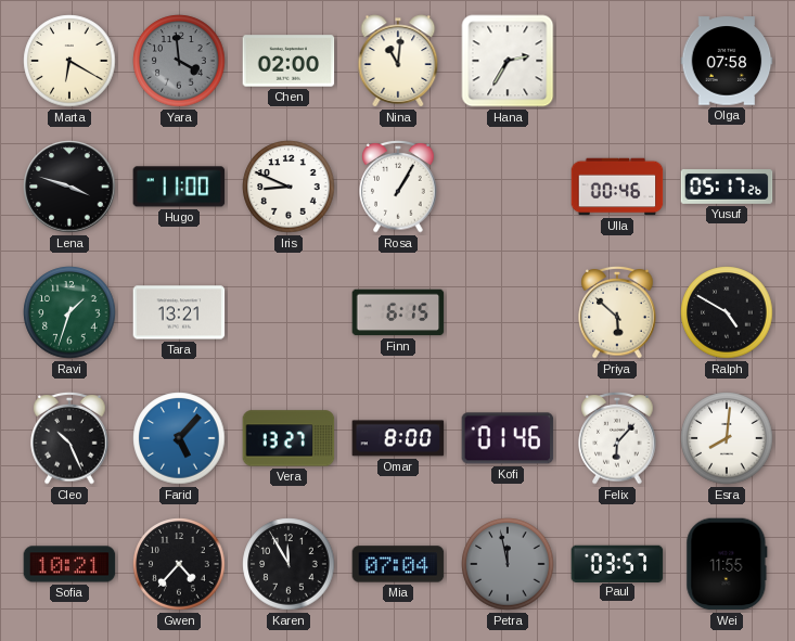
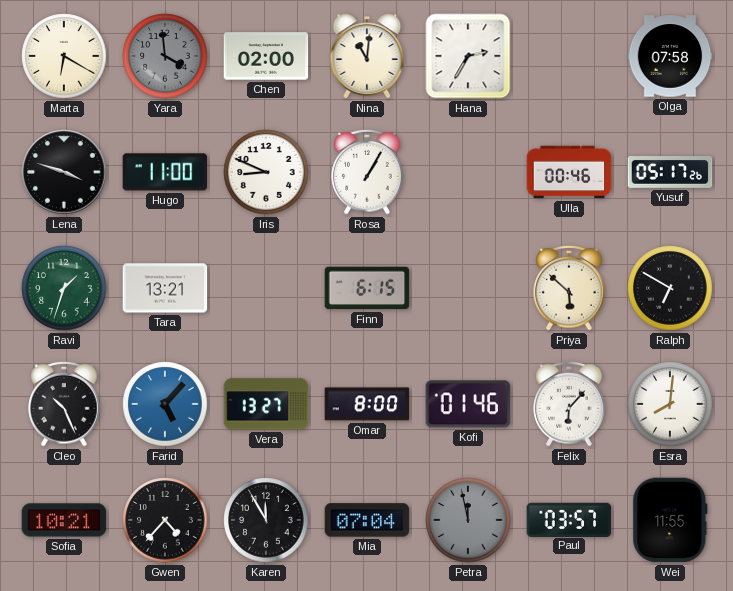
Ralph: 4:50 -> 6:50
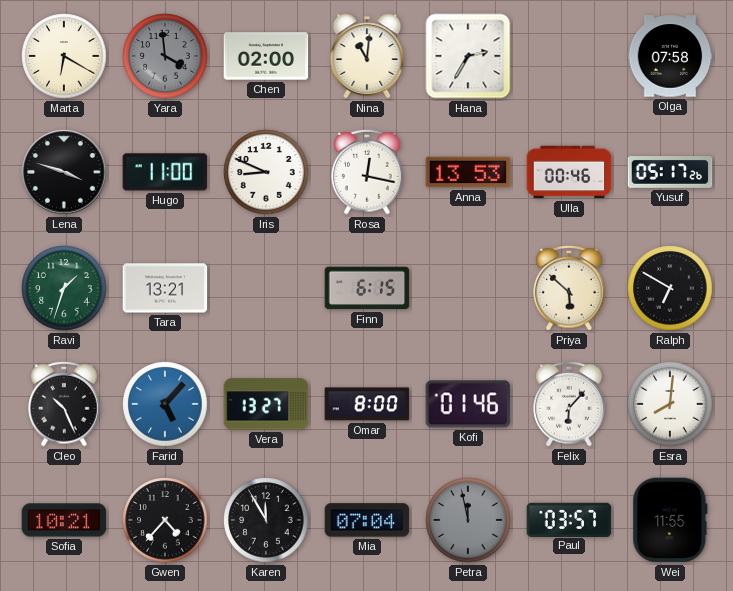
Rosa: 1:05 -> 12:17
Anna: none -> 13:53
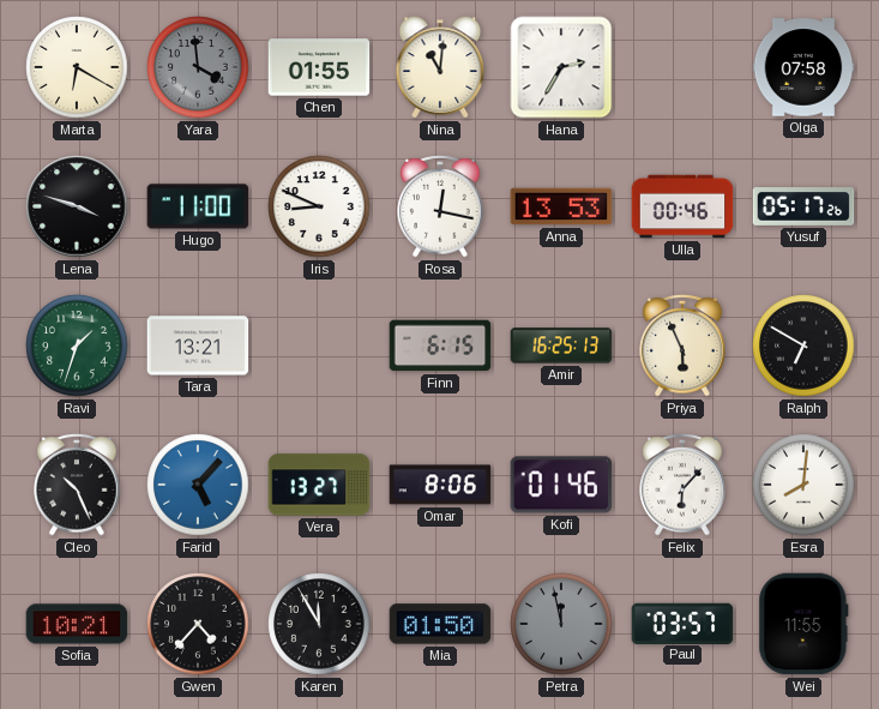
Chen: 02:00 -> 01:55
Amir: none -> 16:25
Priya: 5:52 -> 5:56
Omar: 8:00 -> 8:06
Mia: 07:04 -> 01:50
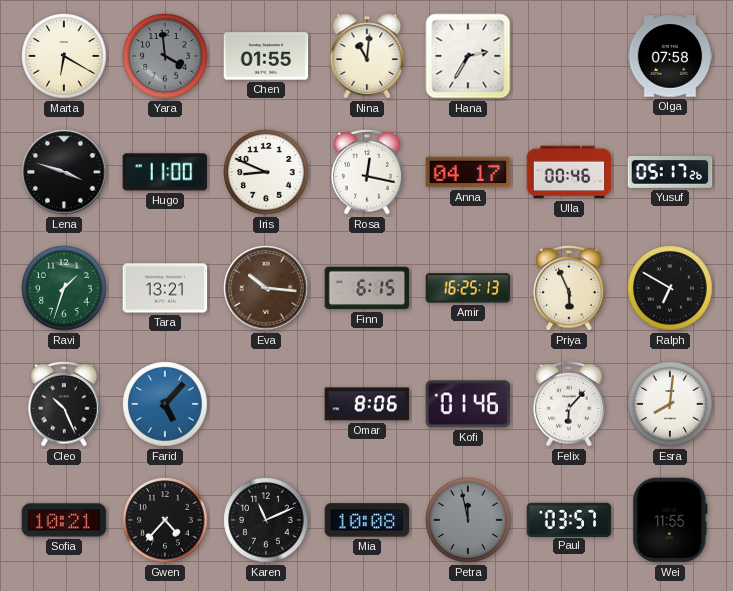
Anna: 13:53 -> 04:17
Eva: none -> 10:16
Vera: 13:27 -> none
Karen: 11:55 -> 11:11
Mia: 01:50 -> 10:08
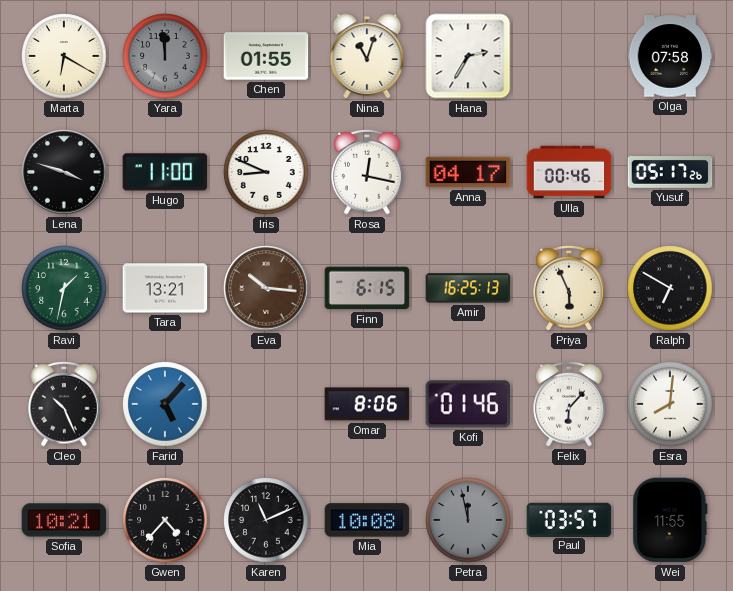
Yara: 3:59 -> 11:59
Nina: 11:01 -> 11:03
Ravi: 1:33 -> 1:32
